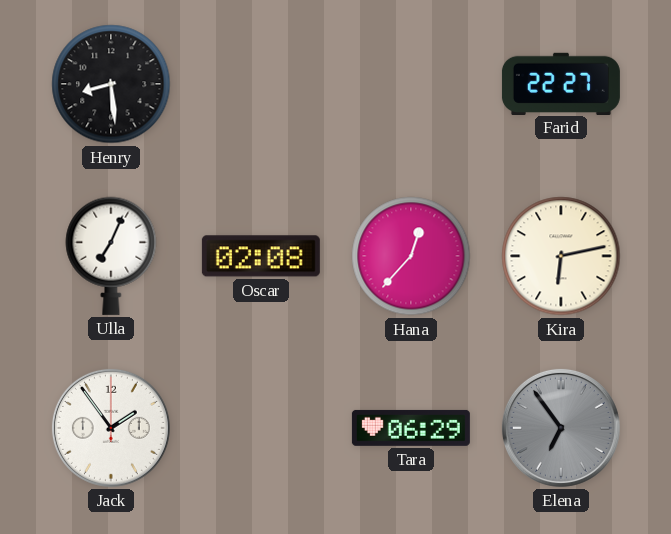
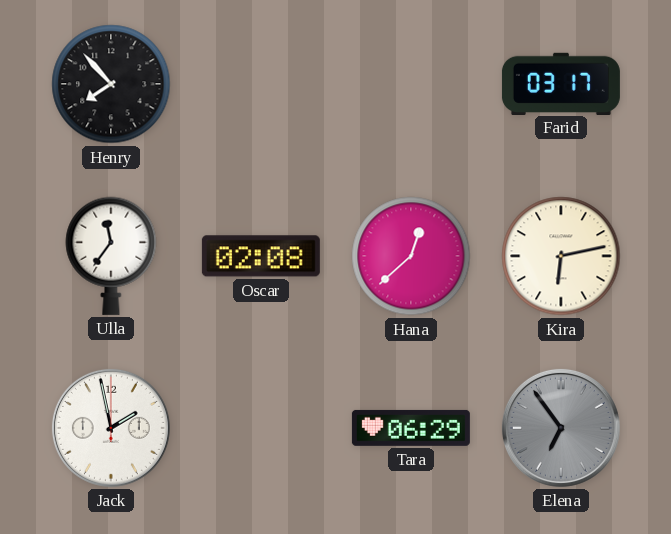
Henry: 8:29 -> 7:53
Farid: 22:27 -> 03:17
Ulla: 7:04 -> 11:36
Hana: 12:37 -> 12:38
Jack: 1:54 -> 1:58
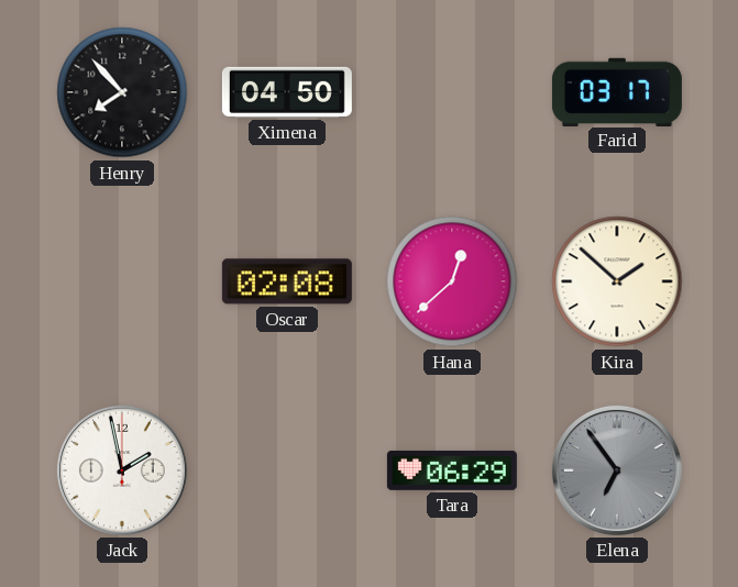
Ximena: none -> 04:50
Ulla: 11:36 -> none
Kira: 6:13 -> 1:52
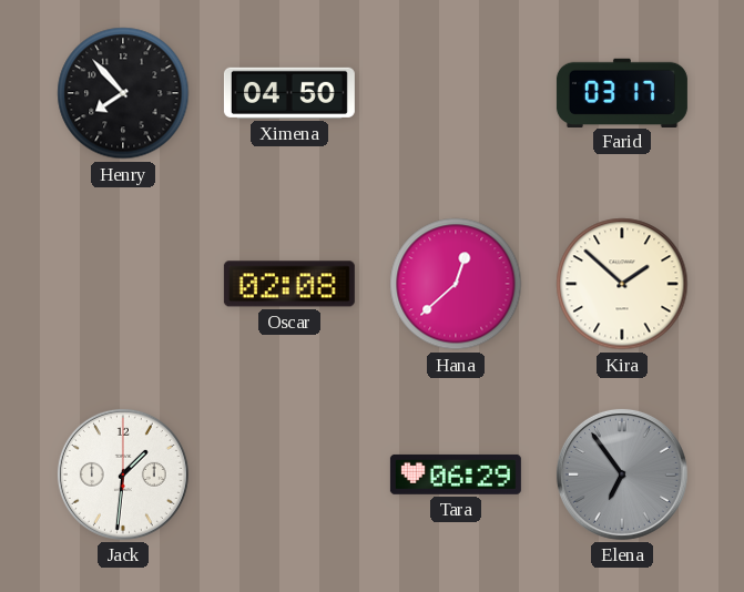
Jack: 1:58 -> 1:31
